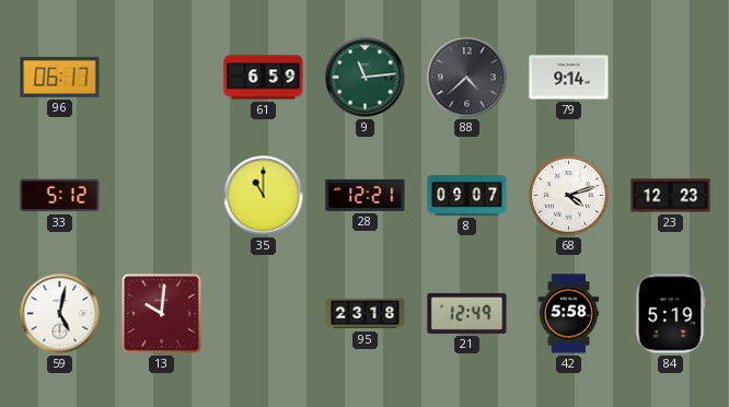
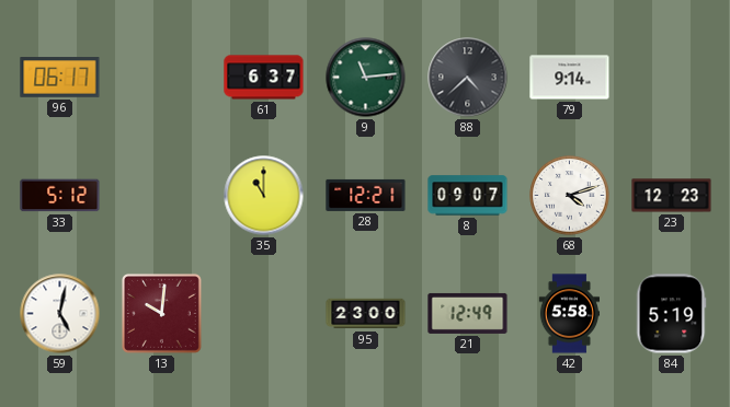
61: 6:59 -> 6:37
95: 23:18 -> 23:00
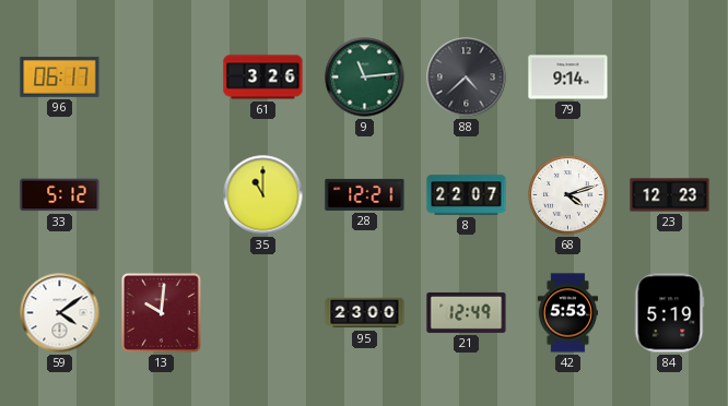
61: 6:37 -> 3:26
8: 09:07 -> 22:07
59: 5:02 -> 4:09
42: 5:58 -> 5:53
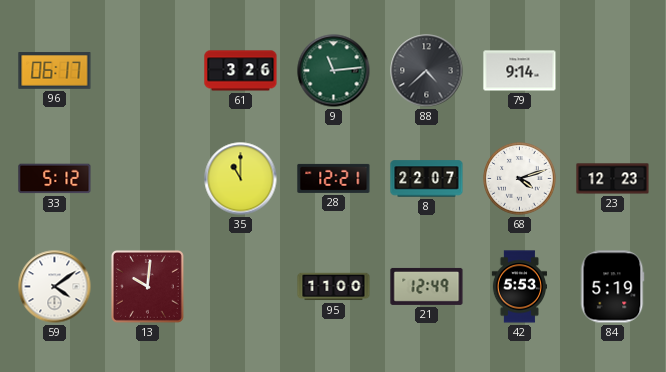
95: 23:00 -> 11:00
